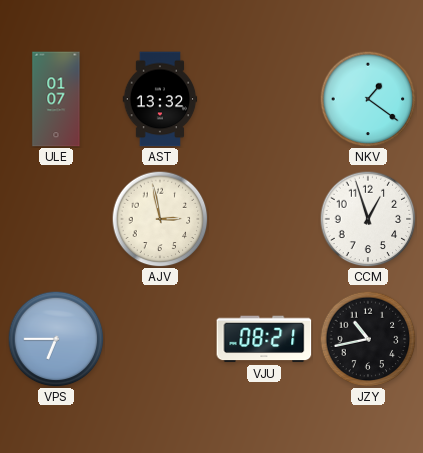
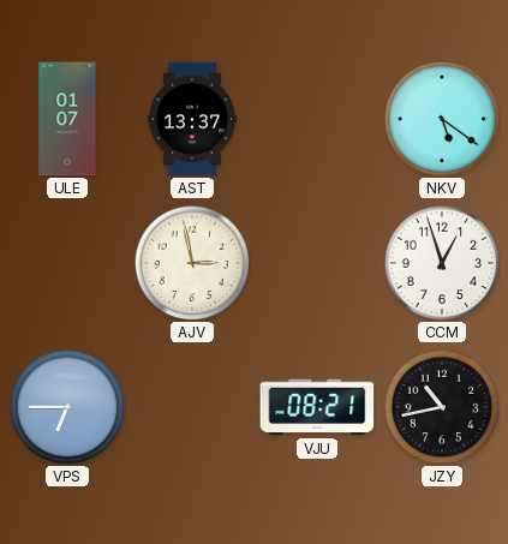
AST: 13:32 -> 13:37
NKV: 1:21 -> 5:21
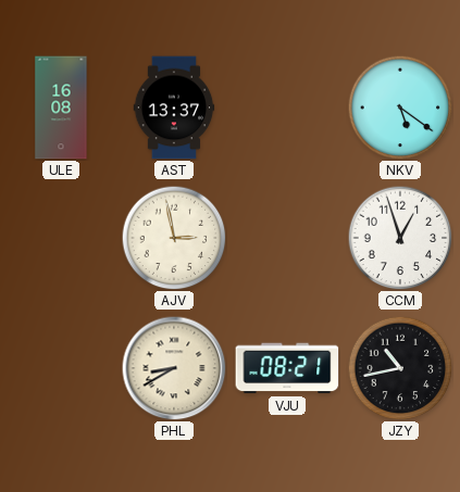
ULE: 01:07 -> 16:08
VPS: 6:45 -> none
PHL: none -> 8:40
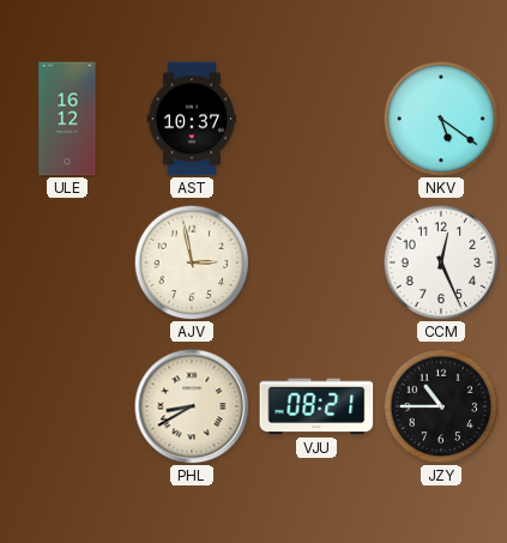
ULE: 16:08 -> 16:12
AST: 13:37 -> 10:37
CCM: 12:57 -> 12:26
JZY: 10:43 -> 10:45
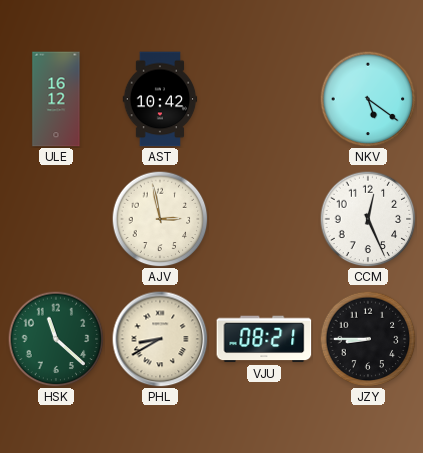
AST: 10:37 -> 10:42
HSK: none -> 11:22
JZY: 10:45 -> 8:45
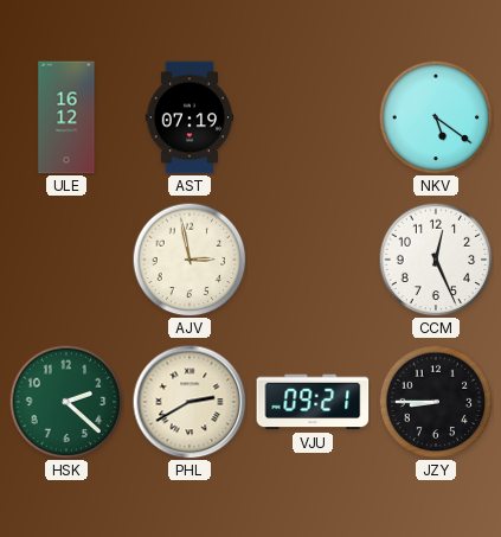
AST: 10:42 -> 07:19
HSK: 11:22 -> 2:22
PHL: 8:40 -> 2:40
VJU: 08:21 -> 09:21
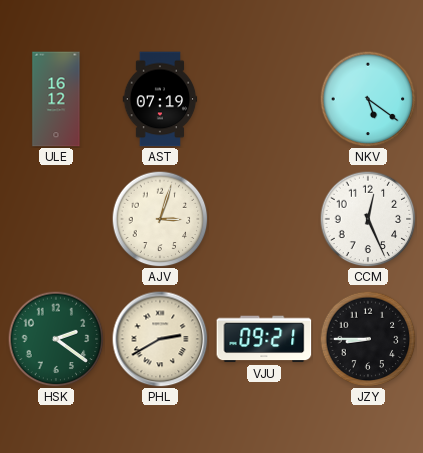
AJV: 2:58 -> 3:03
HSK: 2:22 -> 2:21
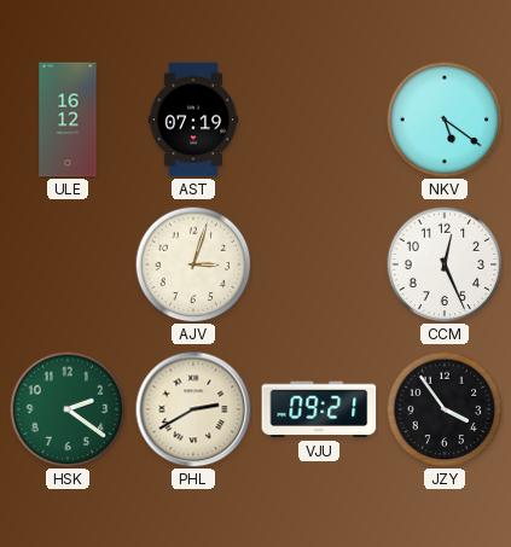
JZY: 8:45 -> 3:54
